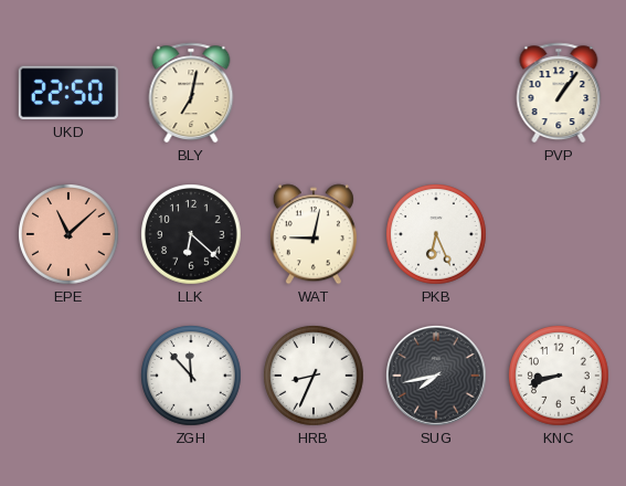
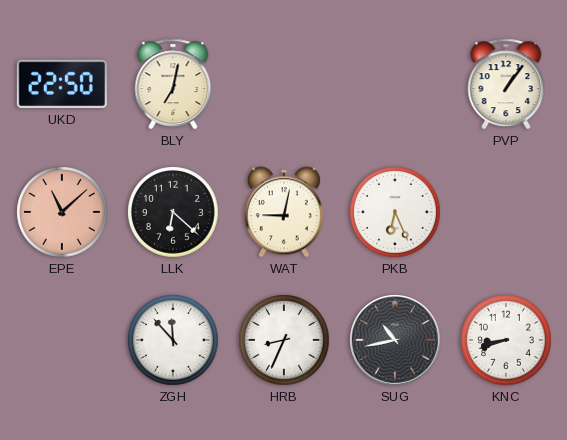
SUG: 7:43 -> 10:43
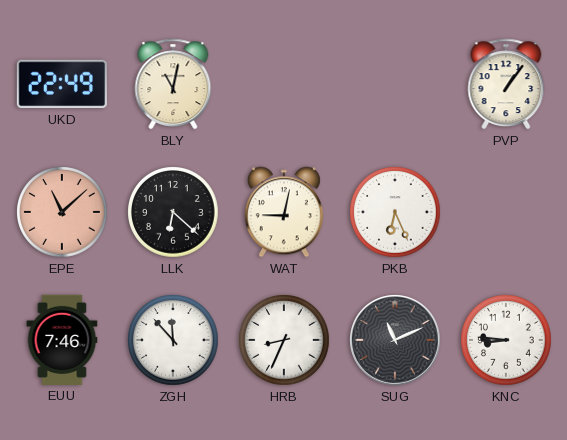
UKD: 22:50 -> 22:49
BLY: 7:02 -> 11:02
EUU: none -> 7:46
SUG: 10:43 -> 11:11
KNC: 8:42 -> 8:46
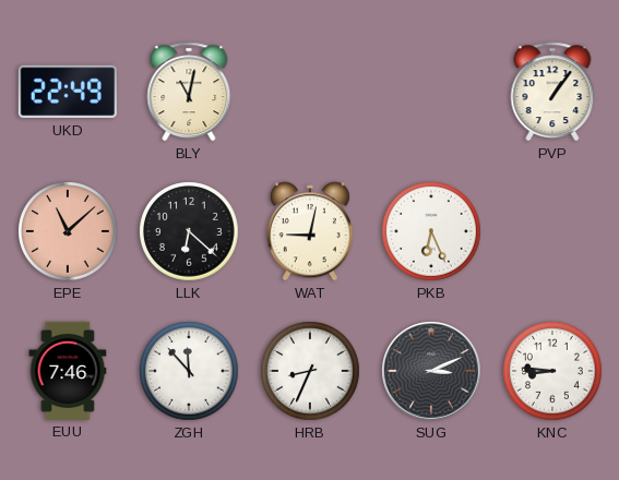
SUG: 11:11 -> 3:11
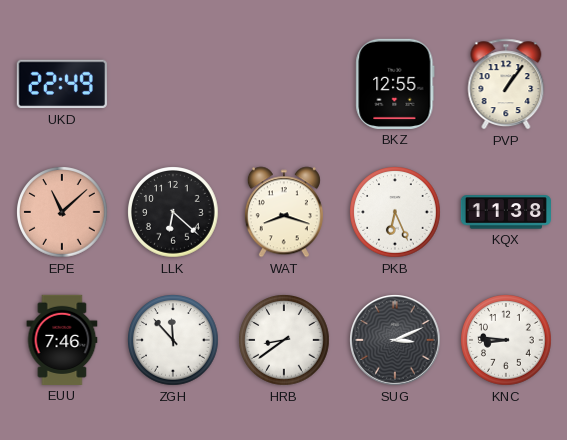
BLY: 11:02 -> none
BKZ: none -> 12:55
WAT: 9:02 -> 8:18
KQX: none -> 11:38
HRB: 8:34 -> 8:39
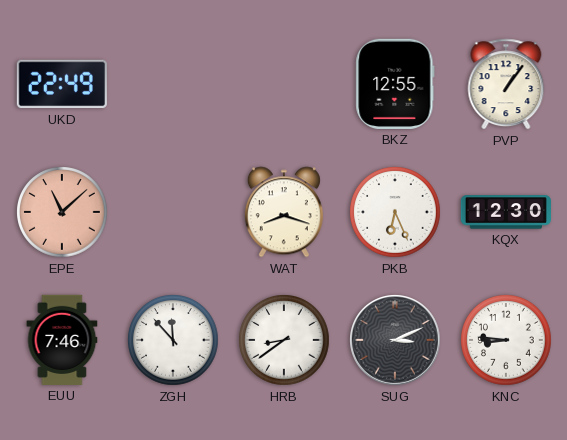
LLK: 6:22 -> none
KQX: 11:38 -> 12:30
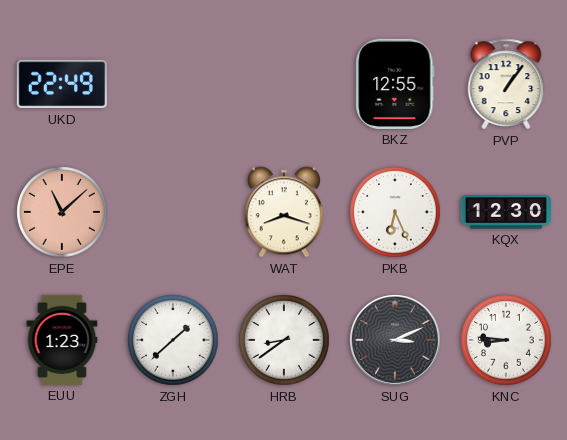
EUU: 7:46 -> 1:23
ZGH: 11:53 -> 1:38
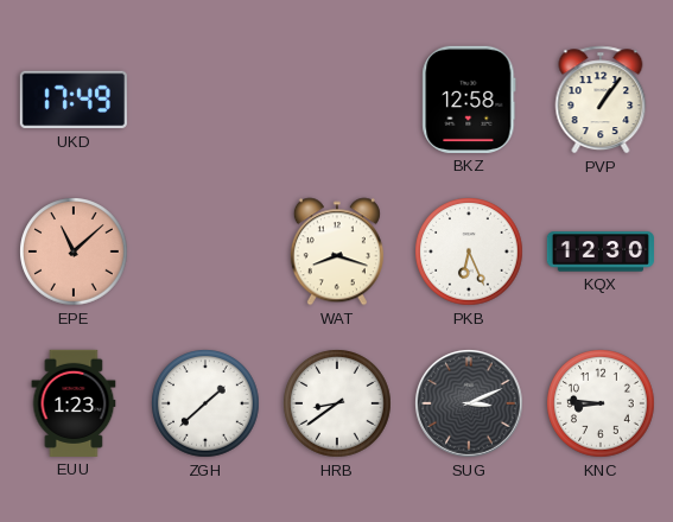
UKD: 22:49 -> 17:49
BKZ: 12:55 -> 12:58
